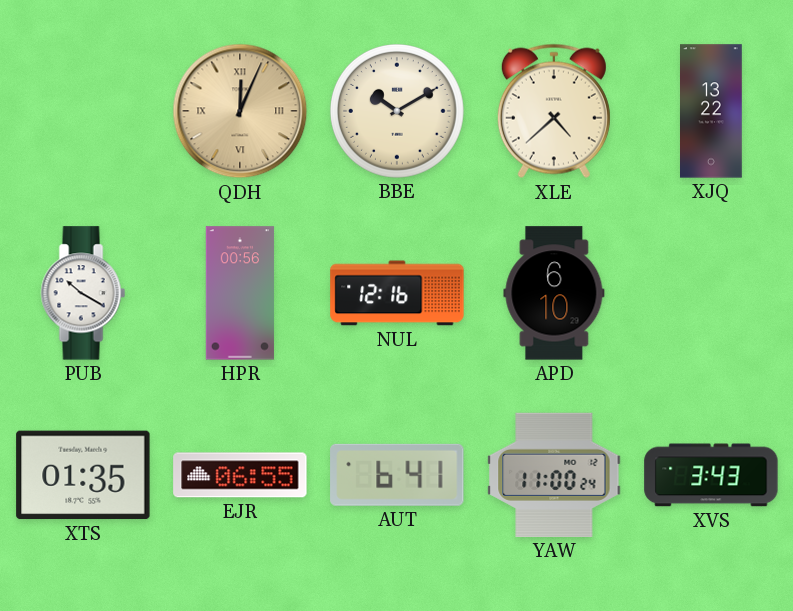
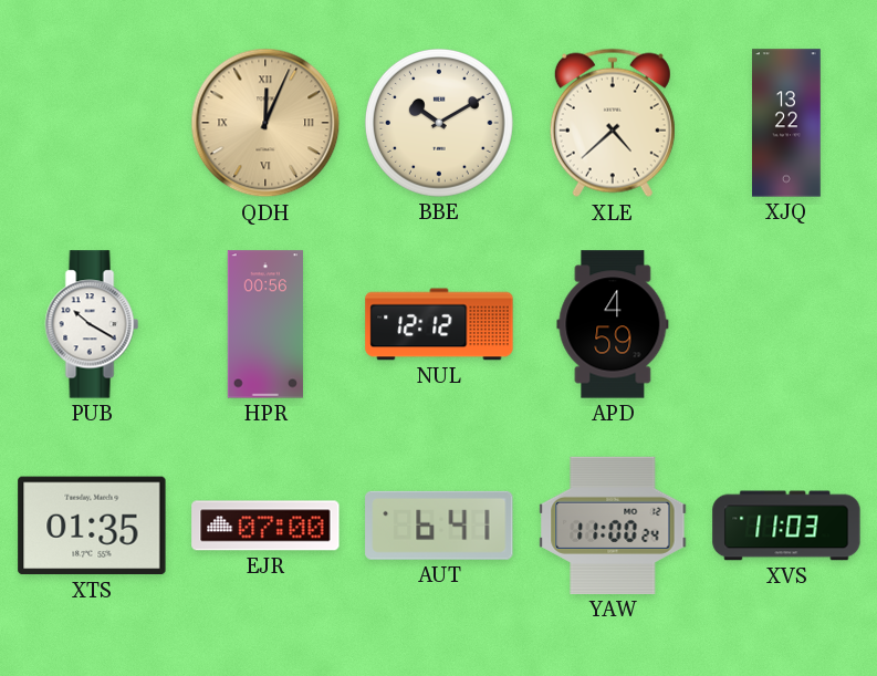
NUL: 12:16 -> 12:12
APD: 6:10 -> 4:59
EJR: 06:55 -> 07:00
XVS: 3:43 -> 11:03
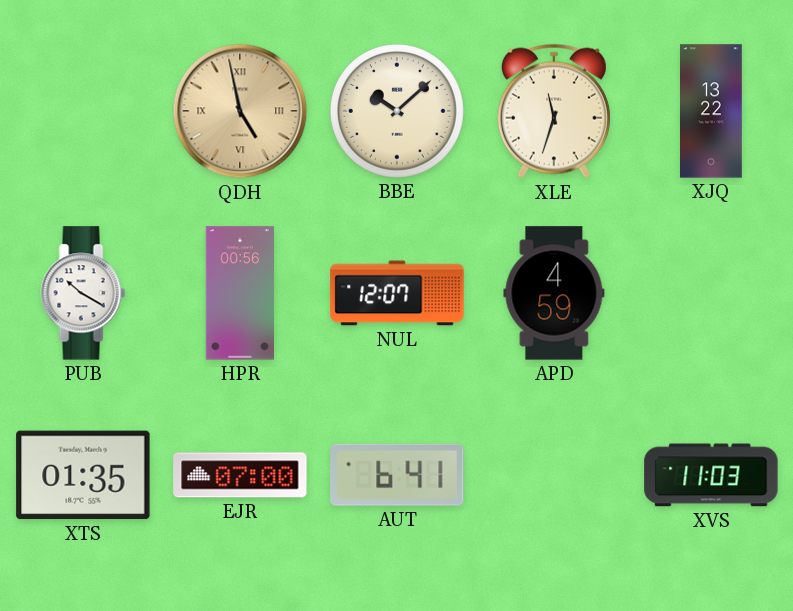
QDH: 12:04 -> 4:58
BBE: 10:10 -> 10:08
XLE: 4:38 -> 11:33
NUL: 12:12 -> 12:07
YAW: 11:00 -> none
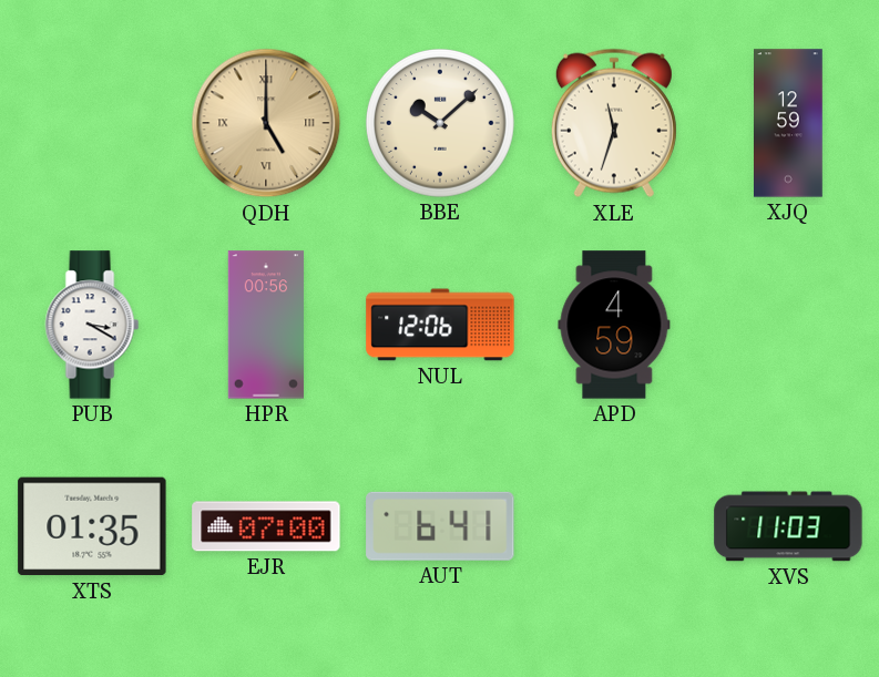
QDH: 4:58 -> 5:00
XJQ: 13:22 -> 12:59
PUB: 10:20 -> 3:20
NUL: 12:07 -> 12:06
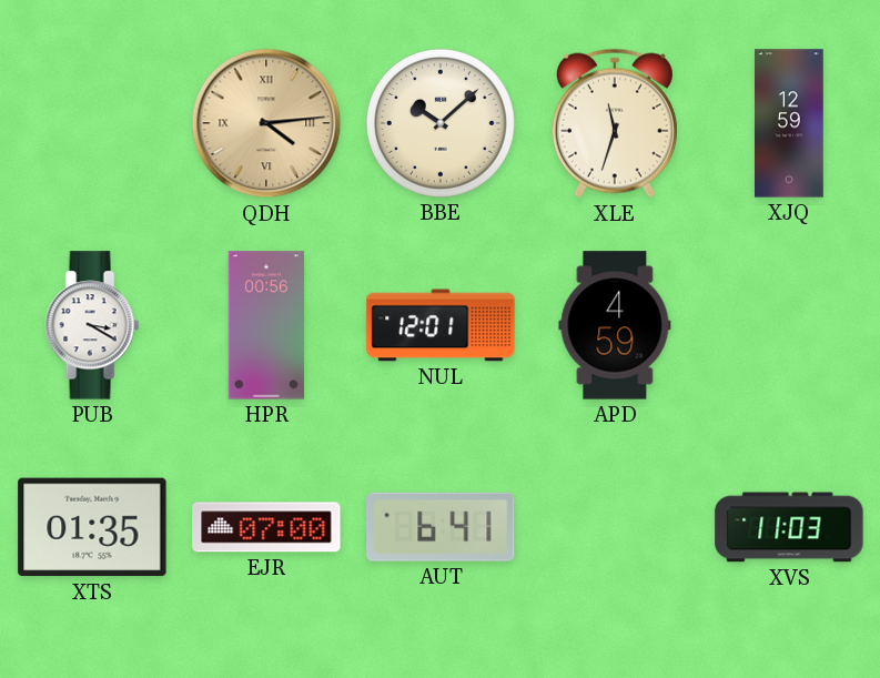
QDH: 5:00 -> 4:14
NUL: 12:06 -> 12:01
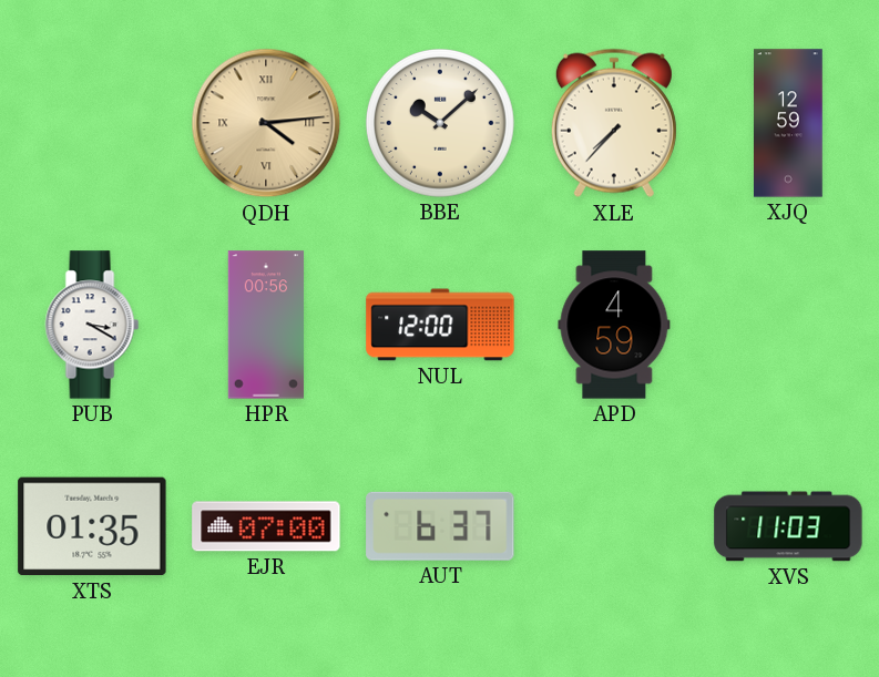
XLE: 11:33 -> 7:37
NUL: 12:01 -> 12:00
AUT: 6:41 -> 6:37
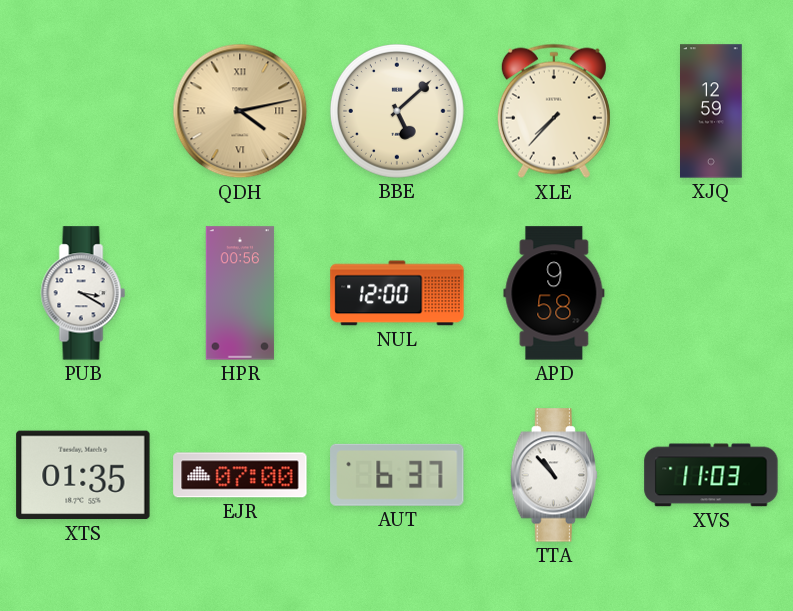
QDH: 4:14 -> 4:13
BBE: 10:08 -> 5:08
APD: 4:59 -> 9:58
TTA: none -> 10:53
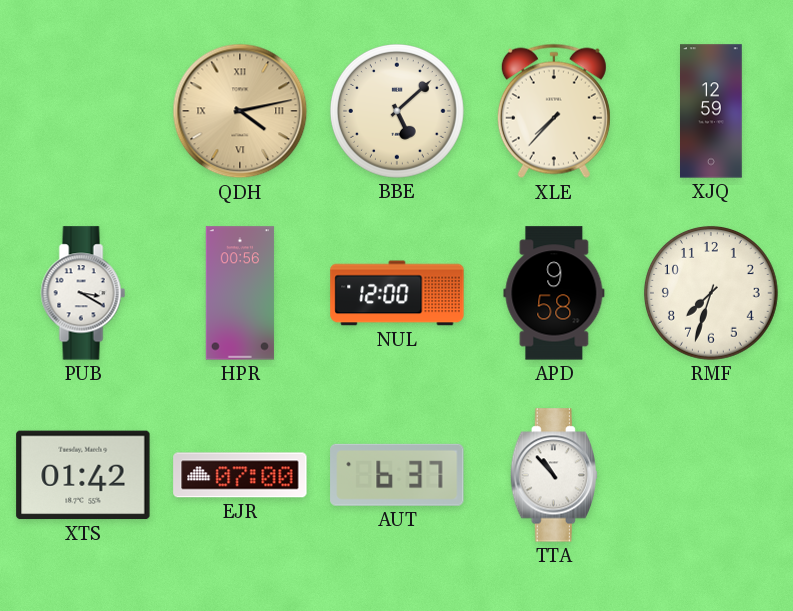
RMF: none -> 7:33
XTS: 01:35 -> 01:42
XVS: 11:03 -> none
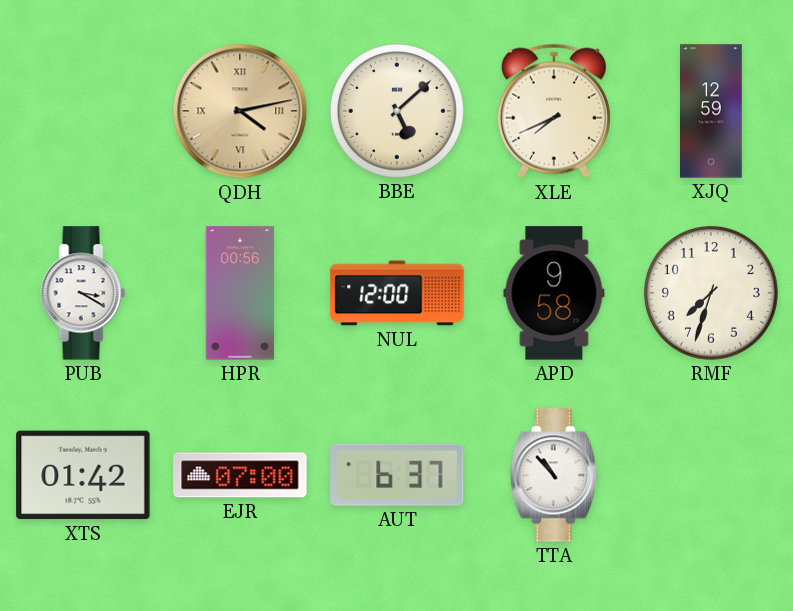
XLE: 7:37 -> 7:41
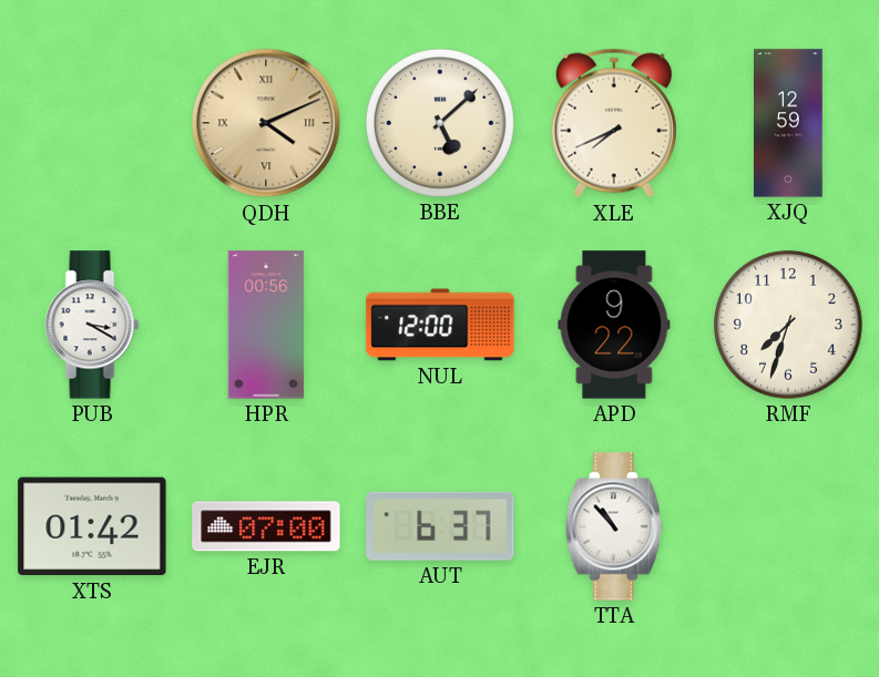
QDH: 4:13 -> 4:11
APD: 9:58 -> 9:22
